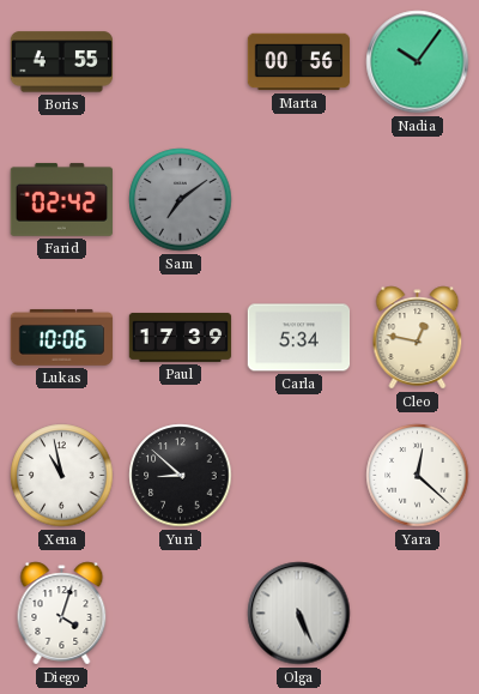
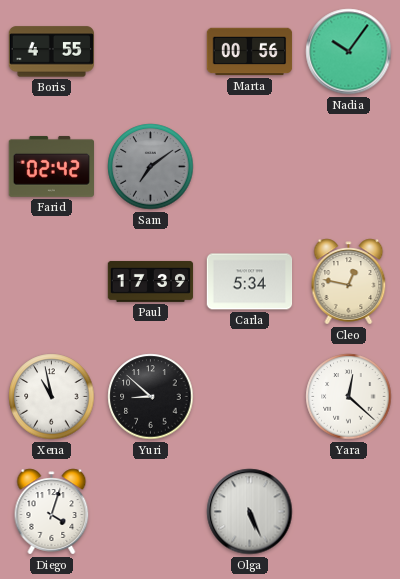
Lukas: 10:06 -> none
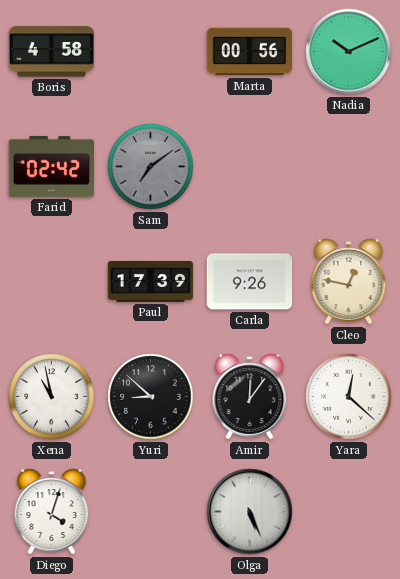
Boris: 4:55 -> 4:58
Nadia: 10:06 -> 10:11
Carla: 5:34 -> 9:26
Amir: none -> 12:06
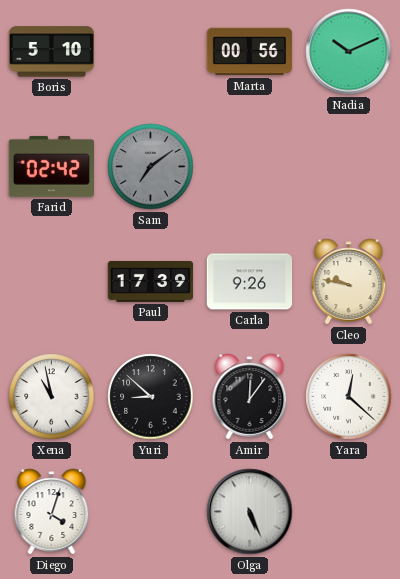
Boris: 4:58 -> 5:10
Cleo: 12:47 -> 9:47
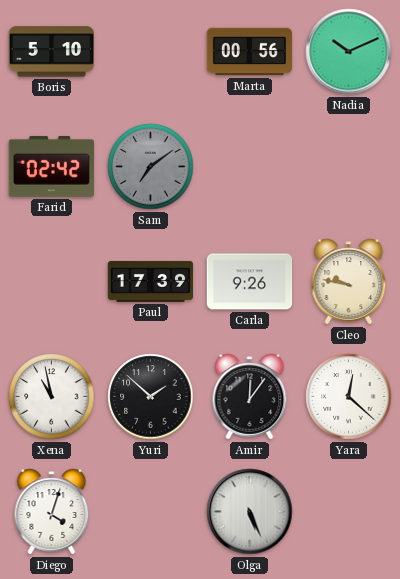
Yuri: 8:52 -> 1:52
